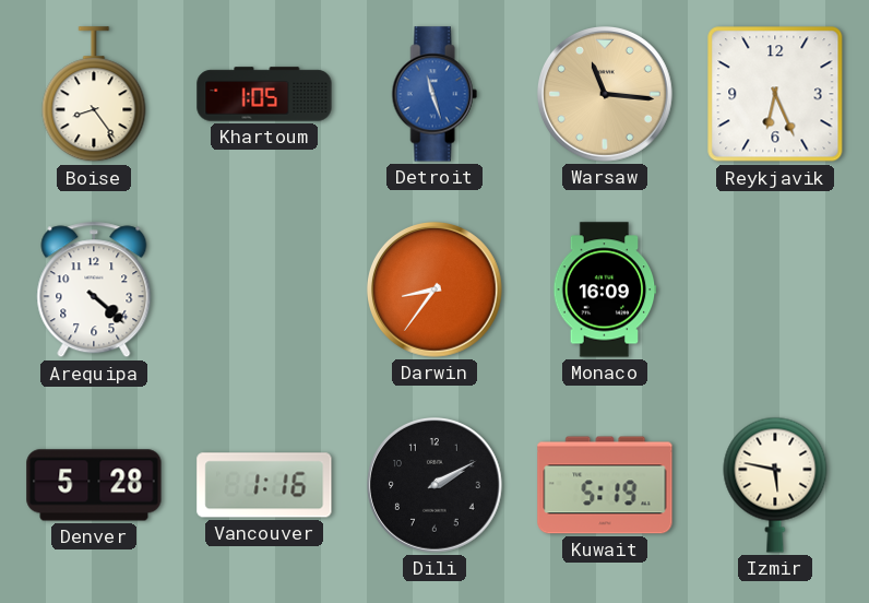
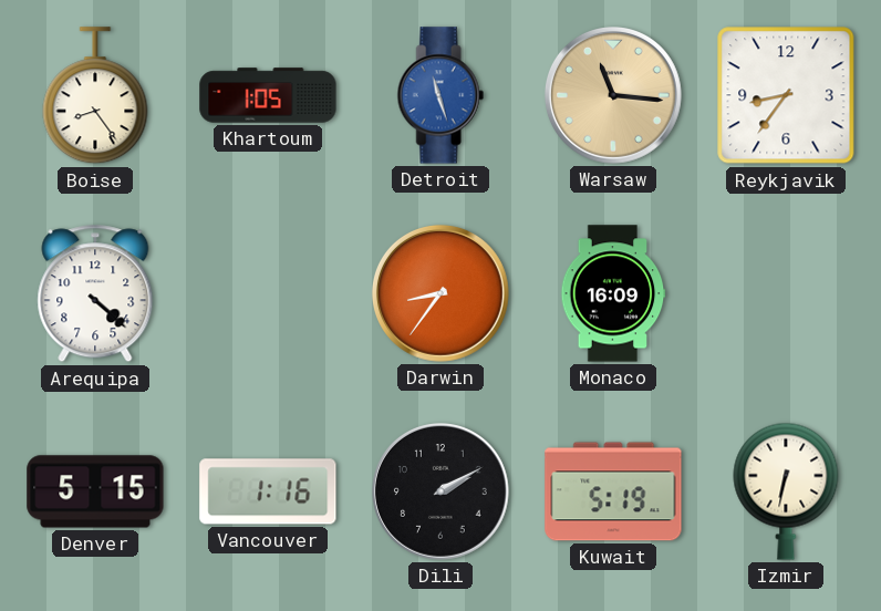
Reykjavik: 6:26 -> 8:36
Denver: 5:28 -> 5:15
Izmir: 5:47 -> 6:32
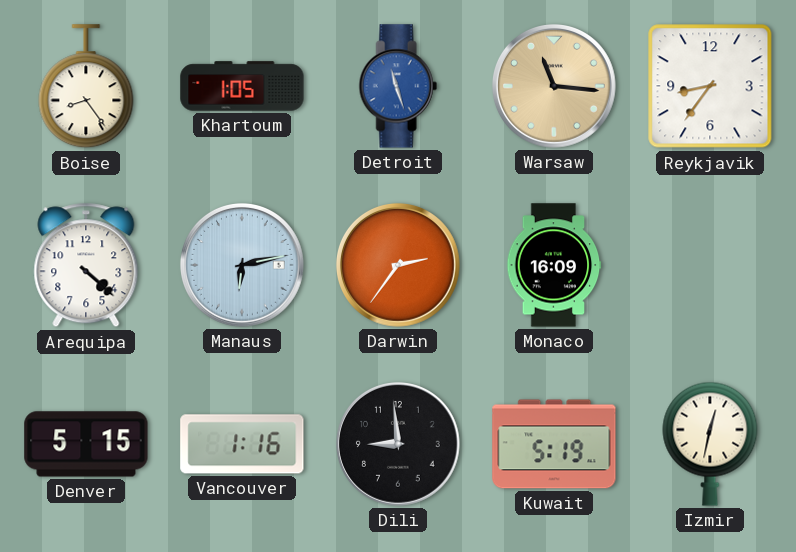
Manaus: none -> 6:13
Darwin: 8:36 -> 2:36
Dili: 2:10 -> 8:59
Izmir: 6:32 -> 12:32
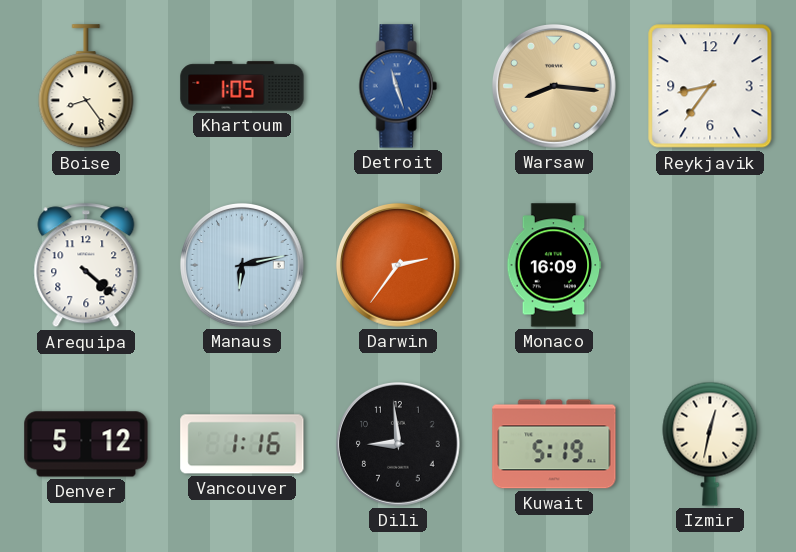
Warsaw: 11:16 -> 8:16
Denver: 5:15 -> 5:12
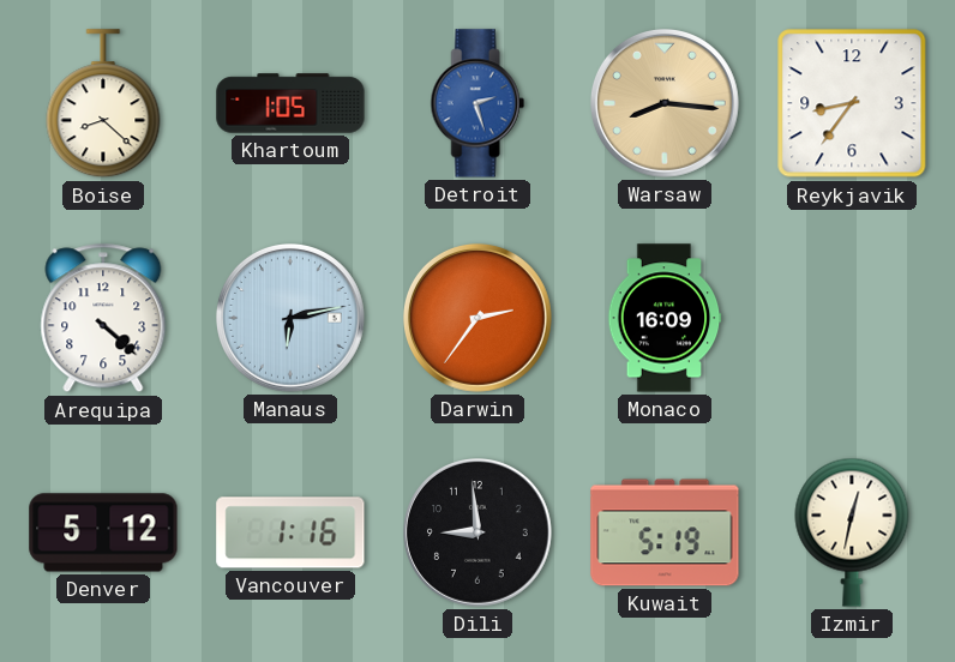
Boise: 8:24 -> 8:22
Detroit: 11:27 -> 2:27
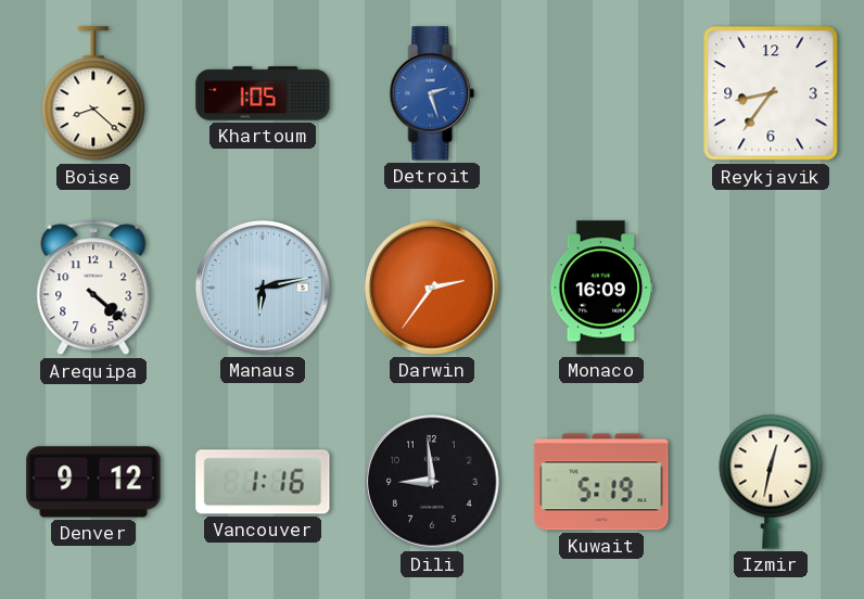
Warsaw: 8:16 -> none
Denver: 5:12 -> 9:12
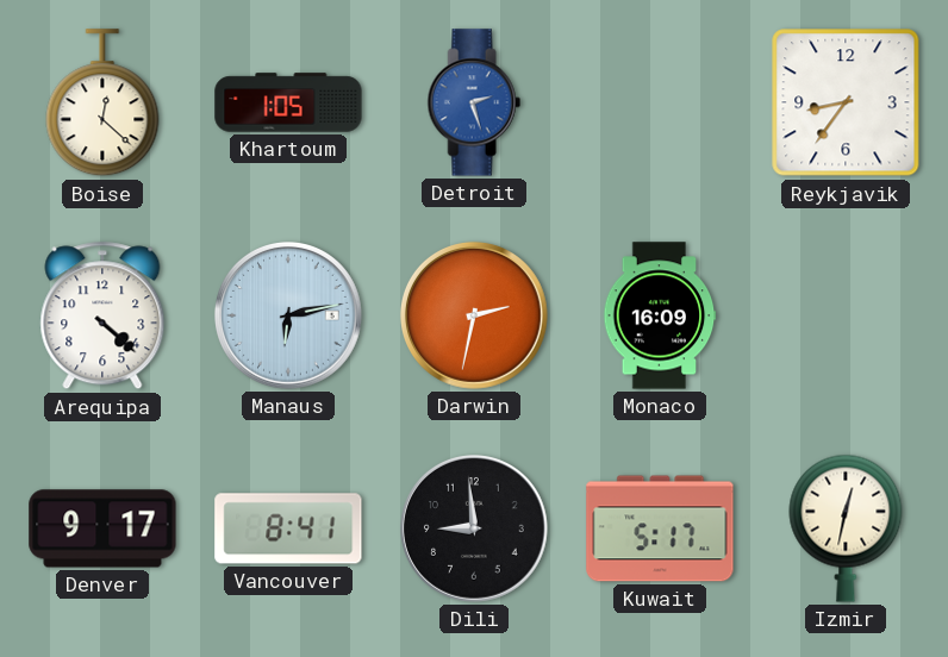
Boise: 8:22 -> 12:22
Darwin: 2:36 -> 2:32
Denver: 9:12 -> 9:17
Vancouver: 1:16 -> 8:41
Kuwait: 5:19 -> 5:17
